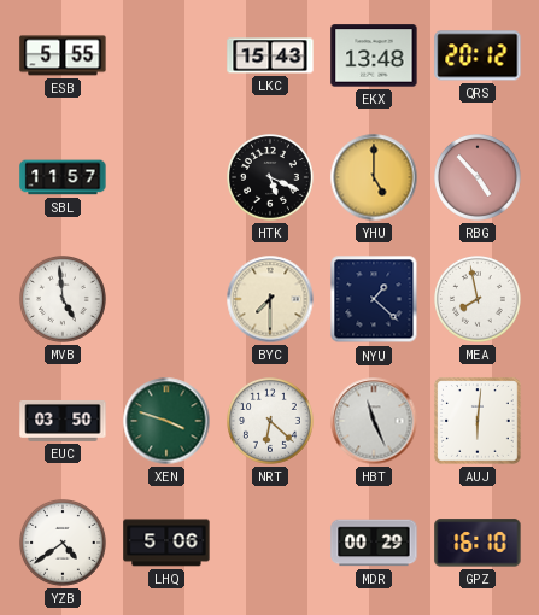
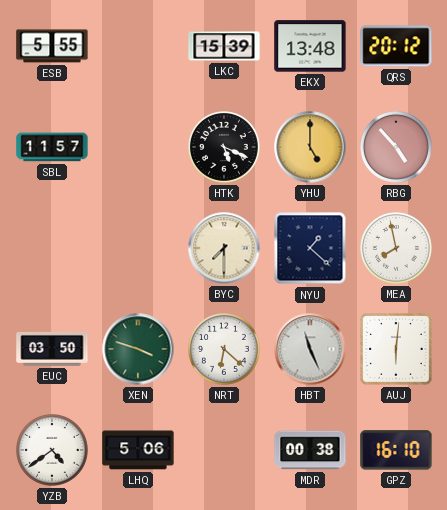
LKC: 15:43 -> 15:39
MVB: 4:59 -> none
MDR: 00:29 -> 00:38
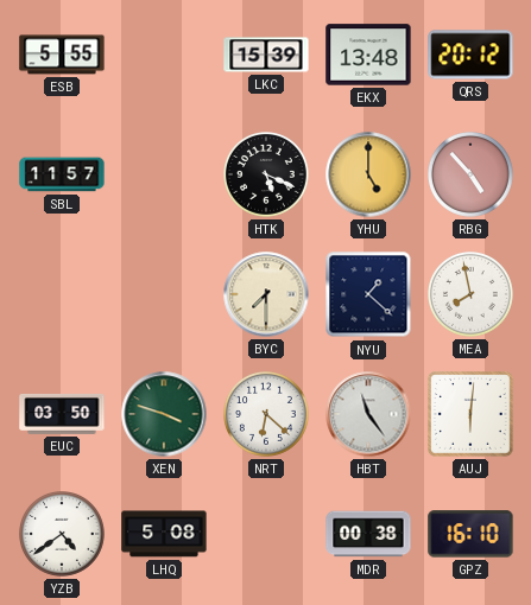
HBT: 11:26 -> 11:24
LHQ: 5:06 -> 5:08
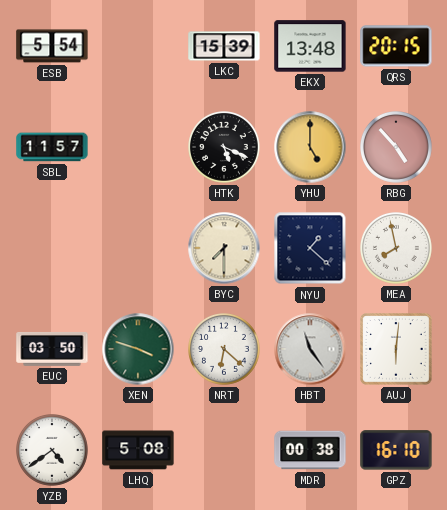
ESB: 5:55 -> 5:54
QRS: 20:12 -> 20:15
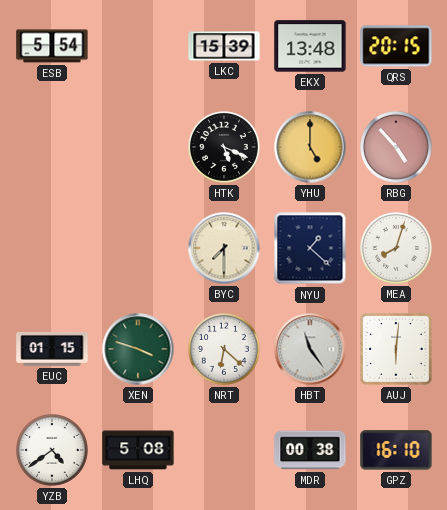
SBL: 11:57 -> none
MEA: 7:58 -> 8:03
EUC: 03:50 -> 01:15
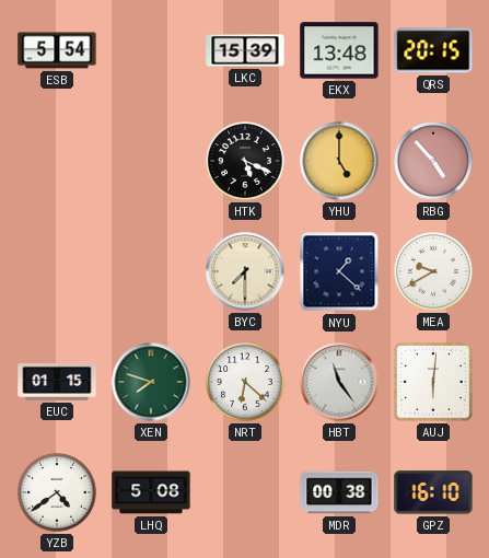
MEA: 8:03 -> 9:40
XEN: 3:48 -> 7:48
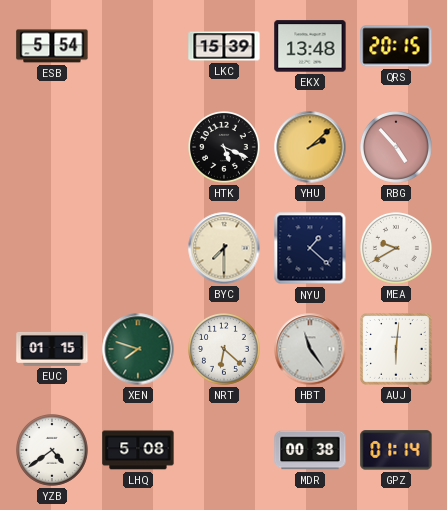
YHU: 5:00 -> 2:08
GPZ: 16:10 -> 01:14
